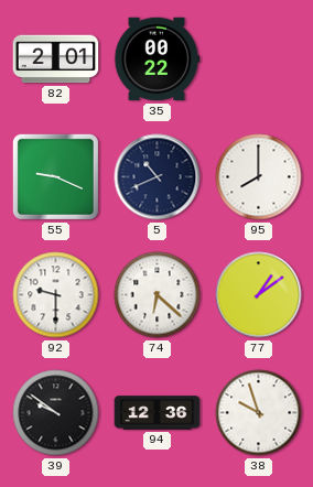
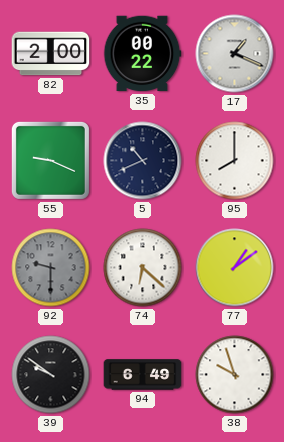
82: 2:01 -> 2:00
17: none -> 1:19
92 dial: white -> grey
94: 12:36 -> 6:49
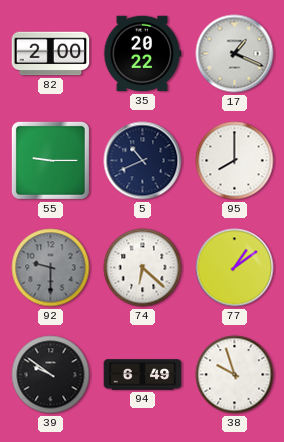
35: 00:22 -> 20:22
55: 9:19 -> 9:15
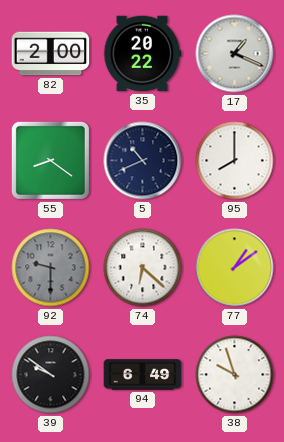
55: 9:15 -> 8:21
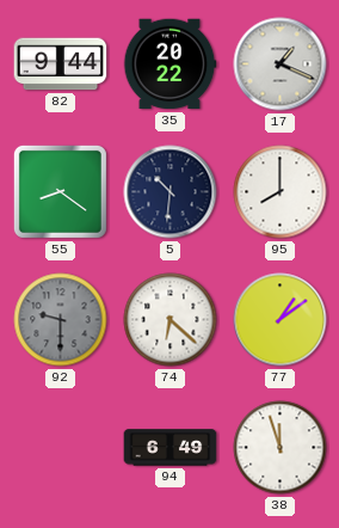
82: 2:00 -> 9:44
5: 10:41 -> 10:31
39: 9:51 -> none
38: 9:57 -> 11:57
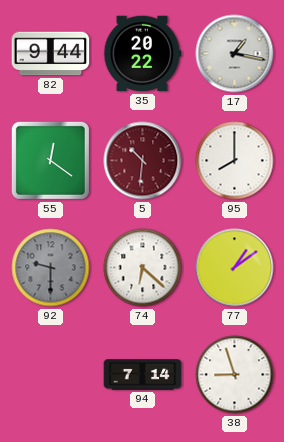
17: 1:19 -> 1:17
55: 8:21 -> 12:21
5 dial: navy -> burgundy
94: 6:49 -> 7:14
38: 11:57 -> 8:57
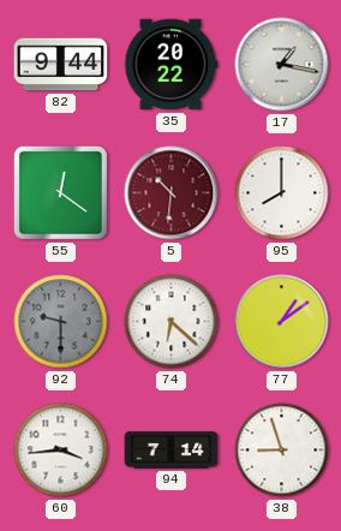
60: none -> 3:44
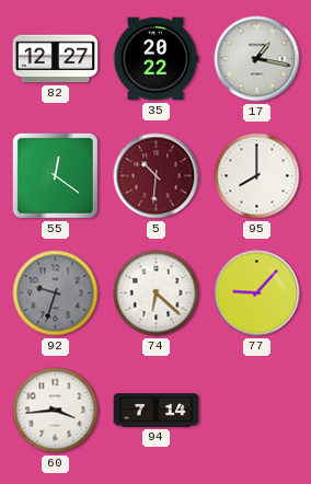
82: 9:44 -> 12:27
92: 9:30 -> 9:33
77: 1:09 -> 9:07
38: 8:57 -> none
